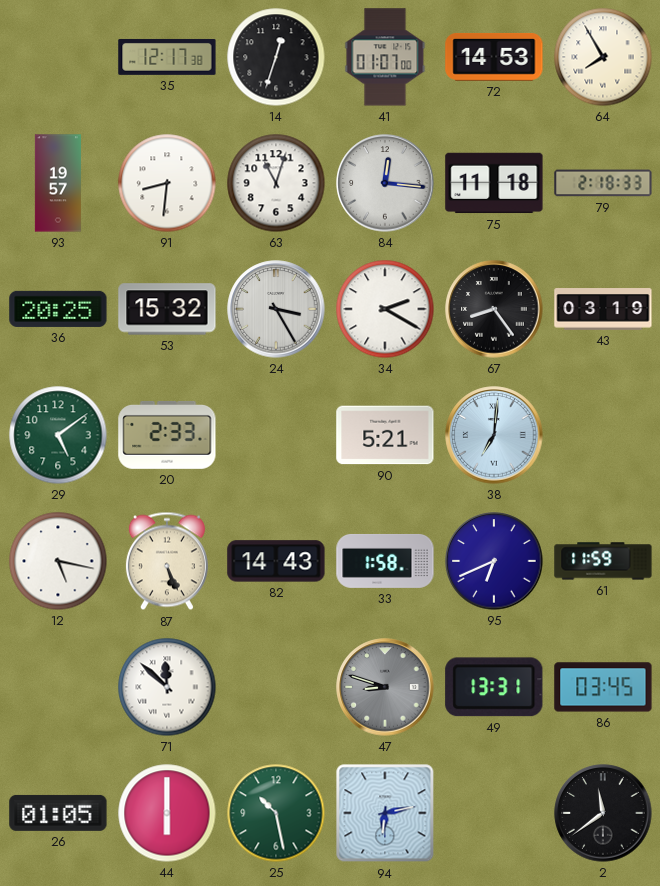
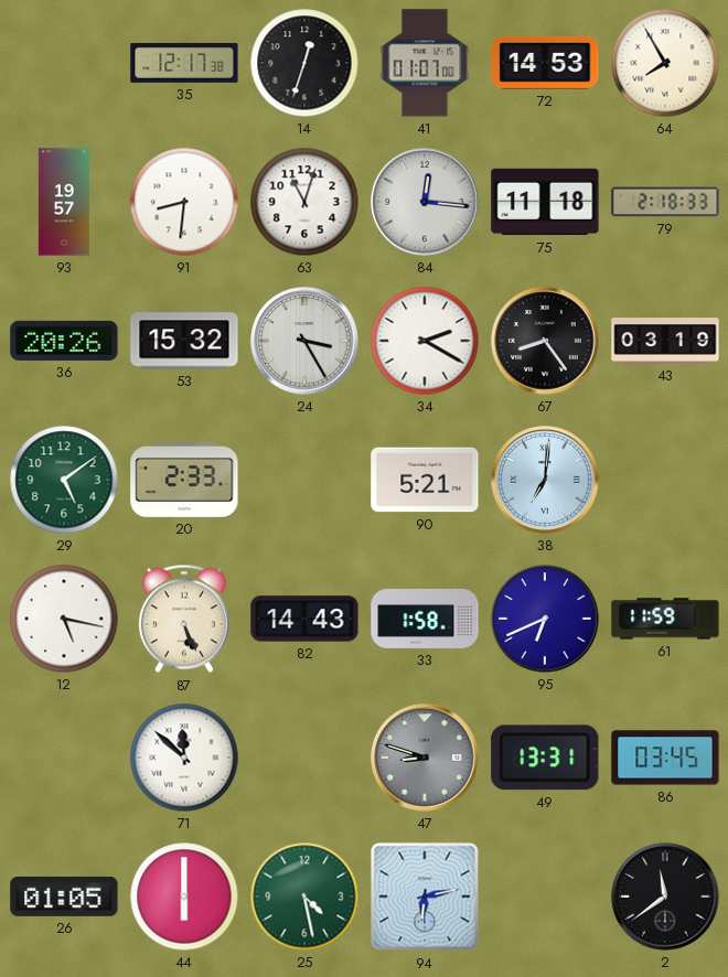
36: 20:25 -> 20:26
25: 10:28 -> 4:28
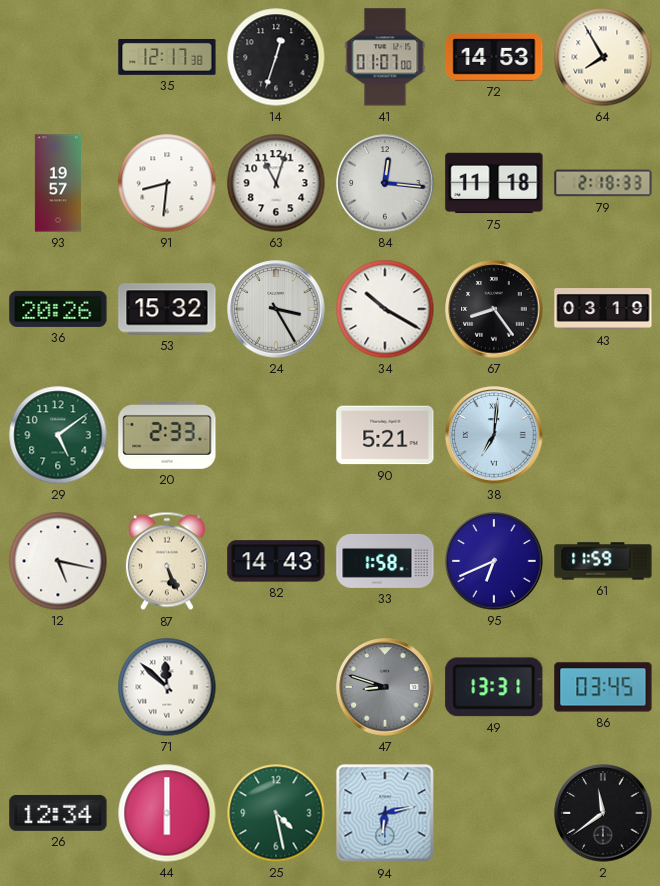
34: 2:20 -> 10:20
26: 01:05 -> 12:34
